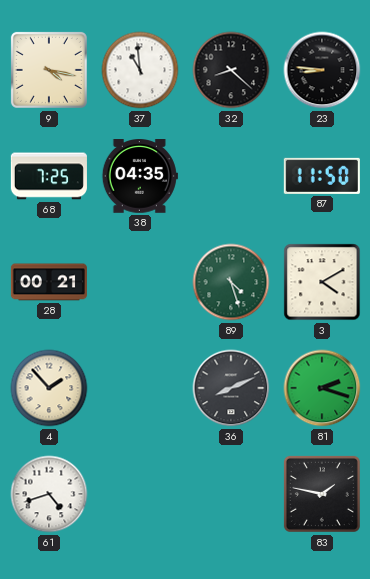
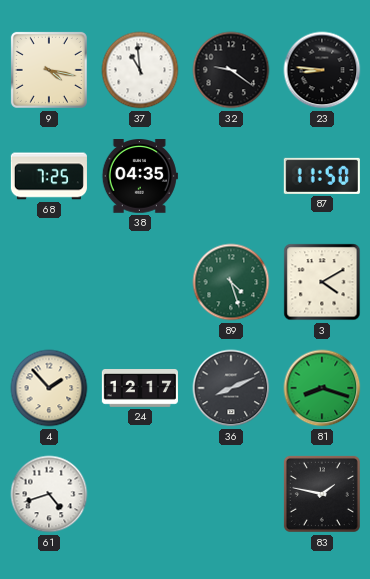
32: 8:22 -> 9:21
28: 00:21 -> none
24: none -> 12:17
81: 2:18 -> 8:18
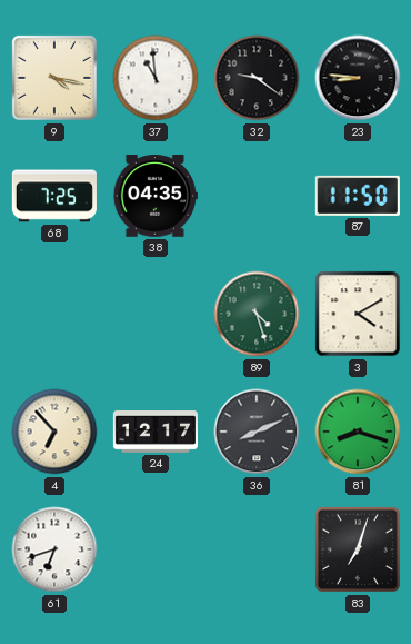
4: 1:53 -> 6:53
61: 4:42 -> 6:42
83: 1:47 -> 7:03
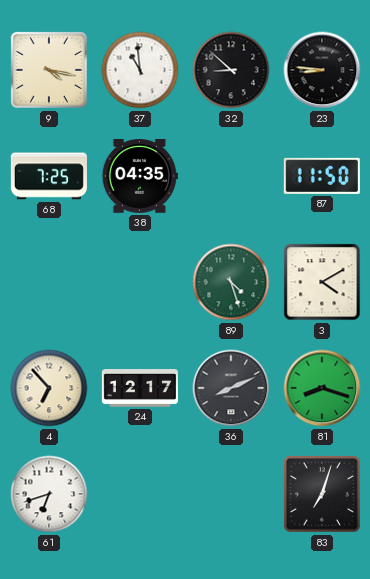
32: 9:21 -> 8:52
